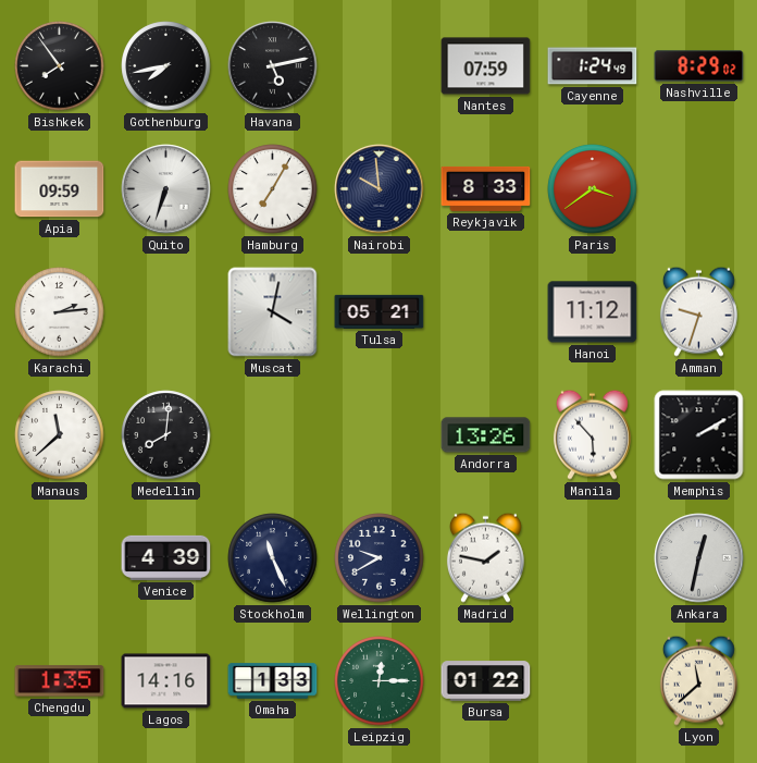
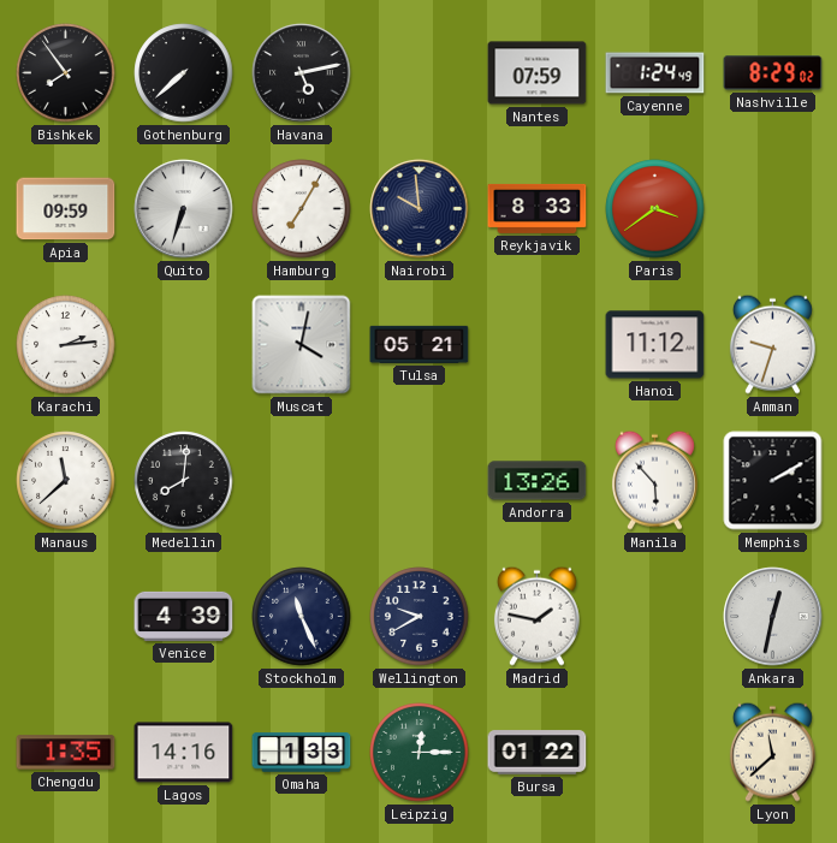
Gothenburg: 7:43 -> 7:38
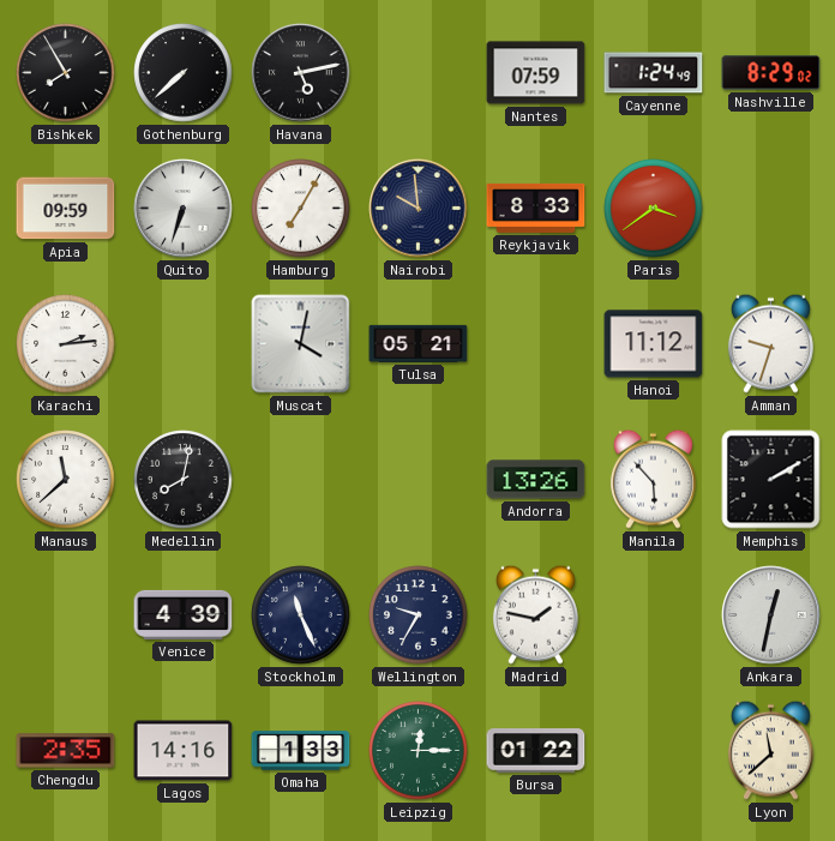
Bishkek: 7:54 -> 7:55
Medellin: 8:01 -> 8:02
Wellington: 9:40 -> 9:35
Chengdu: 1:35 -> 2:35
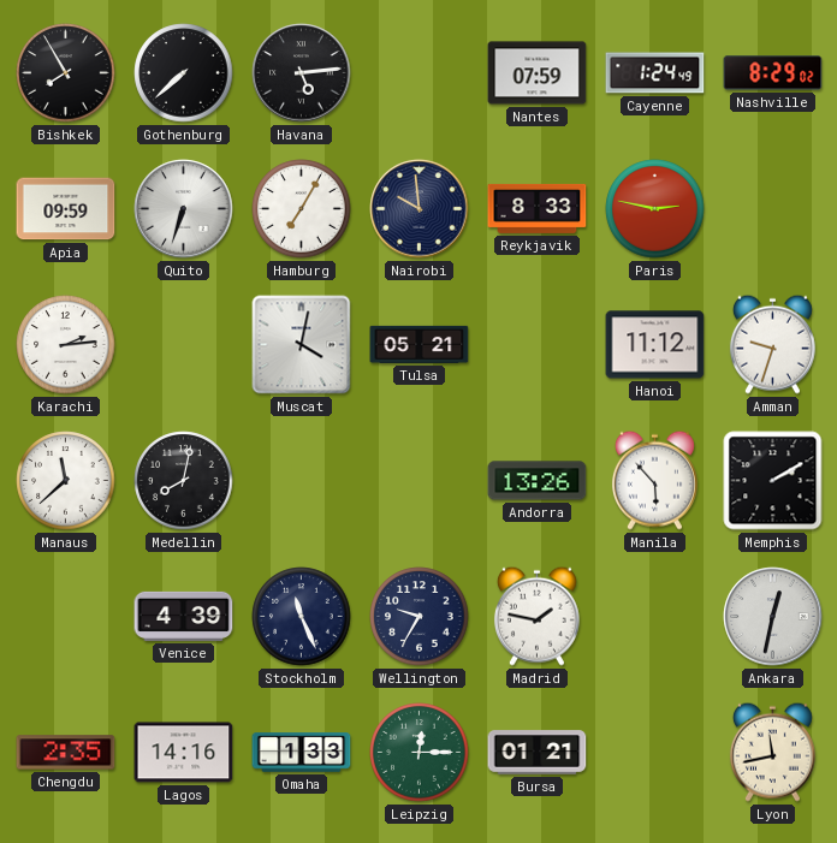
Havana: 5:13 -> 5:14
Paris: 3:39 -> 2:47
Bursa: 01:22 -> 01:21
Lyon: 11:38 -> 11:43
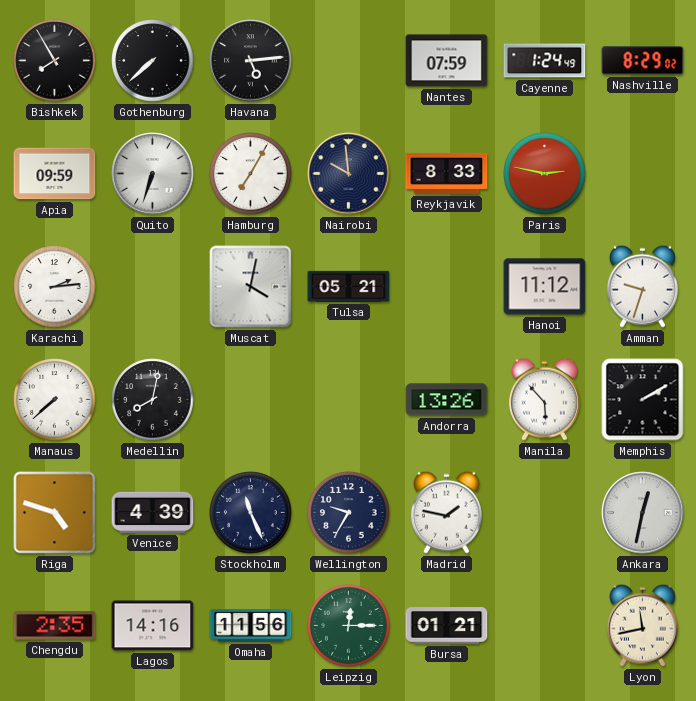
Manaus: 11:38 -> 7:38
Riga: none -> 4:48
Omaha: 1:33 -> 11:56
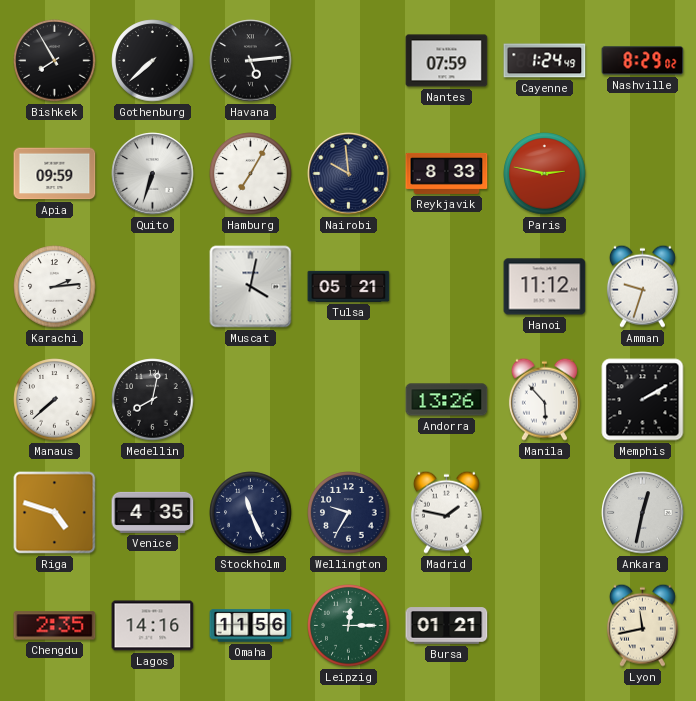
Venice: 4:39 -> 4:35
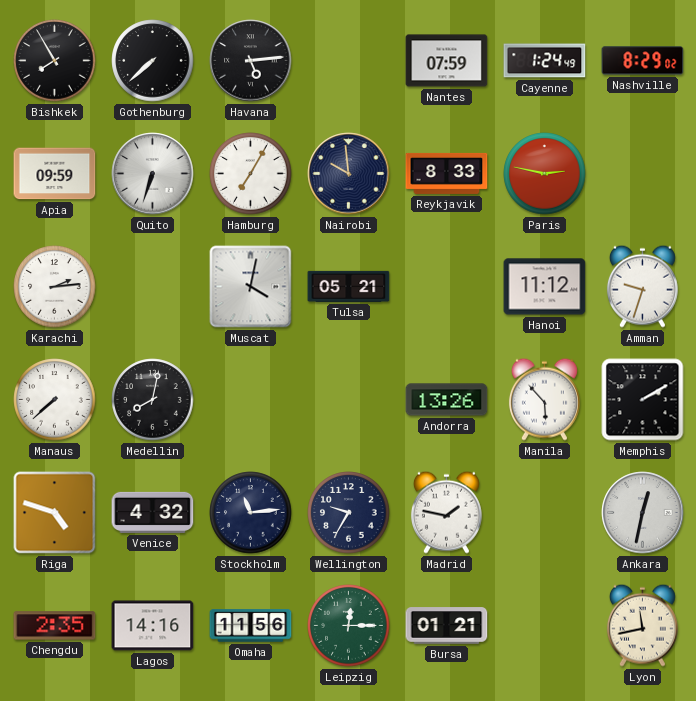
Venice: 4:35 -> 4:32
Stockholm: 11:26 -> 11:14
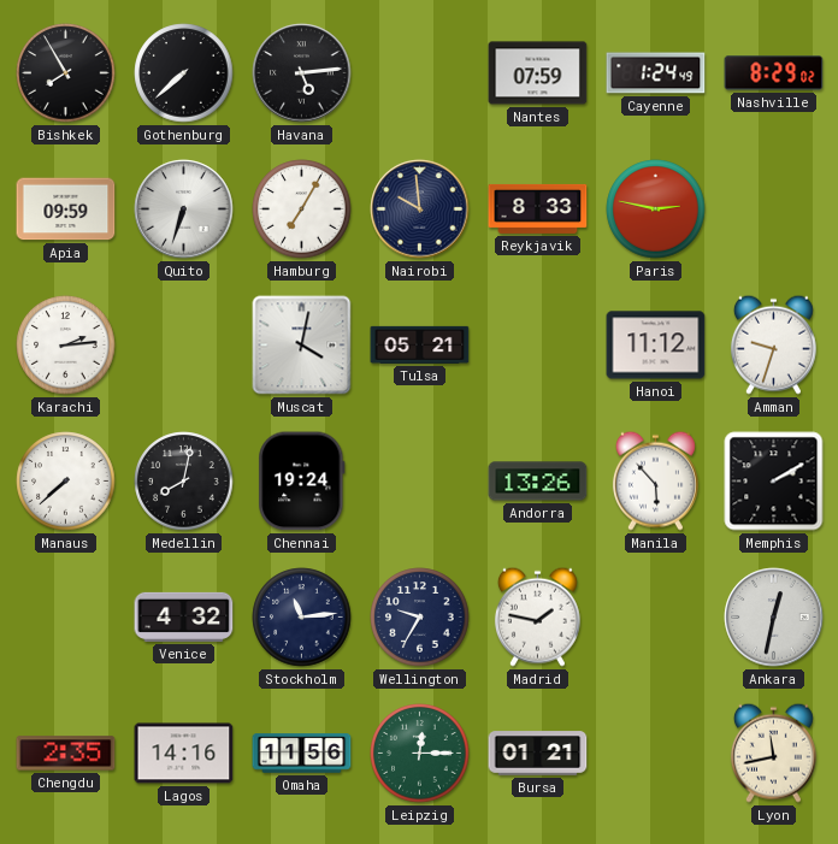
Chennai: none -> 19:24
Riga: 4:48 -> none
